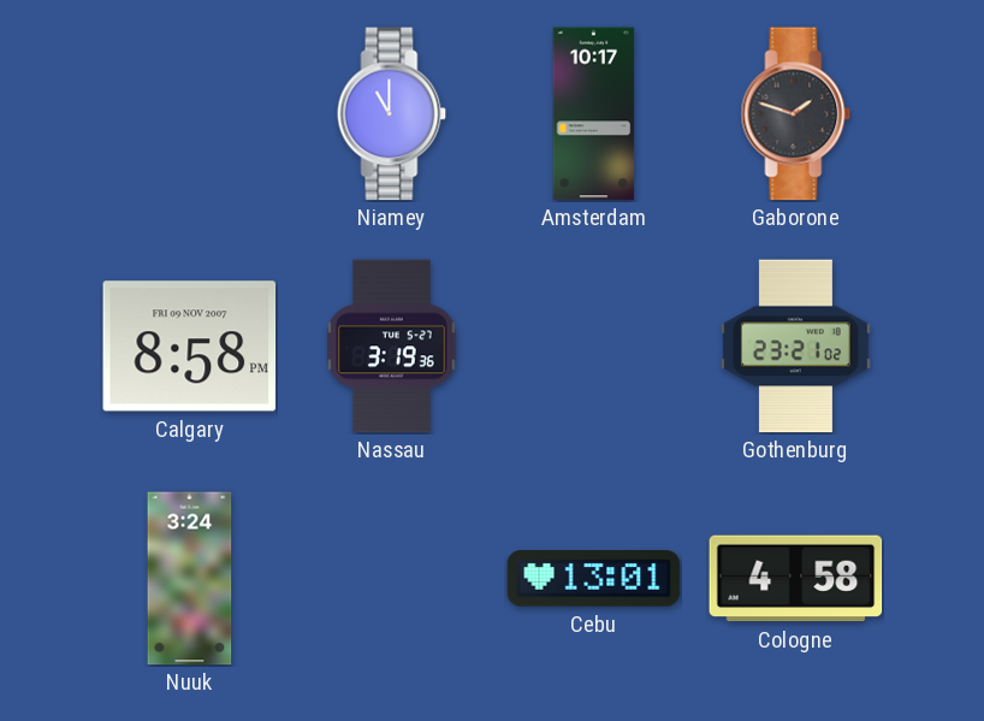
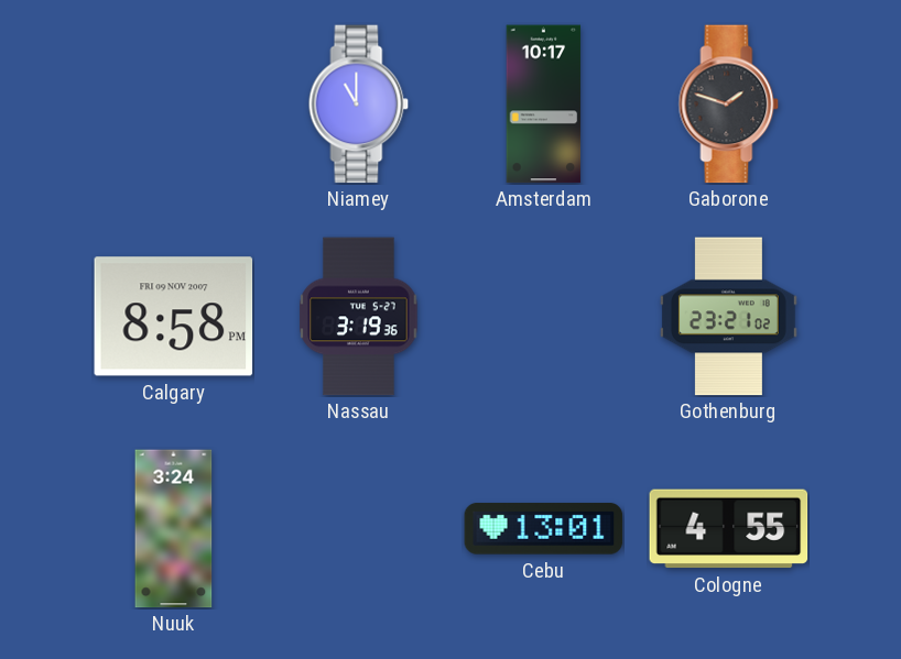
Cologne: 4:58 -> 4:55
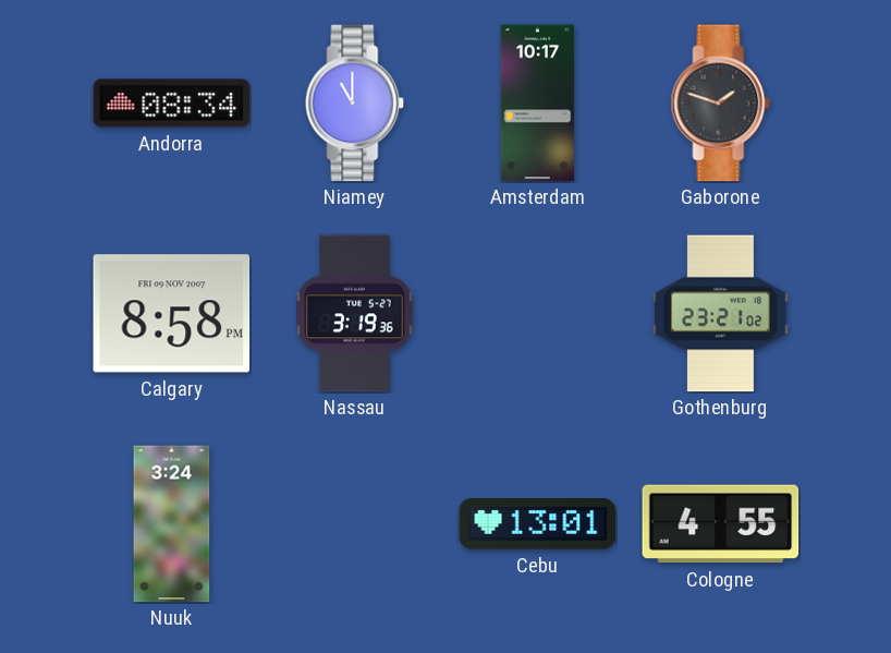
Andorra: none -> 08:34
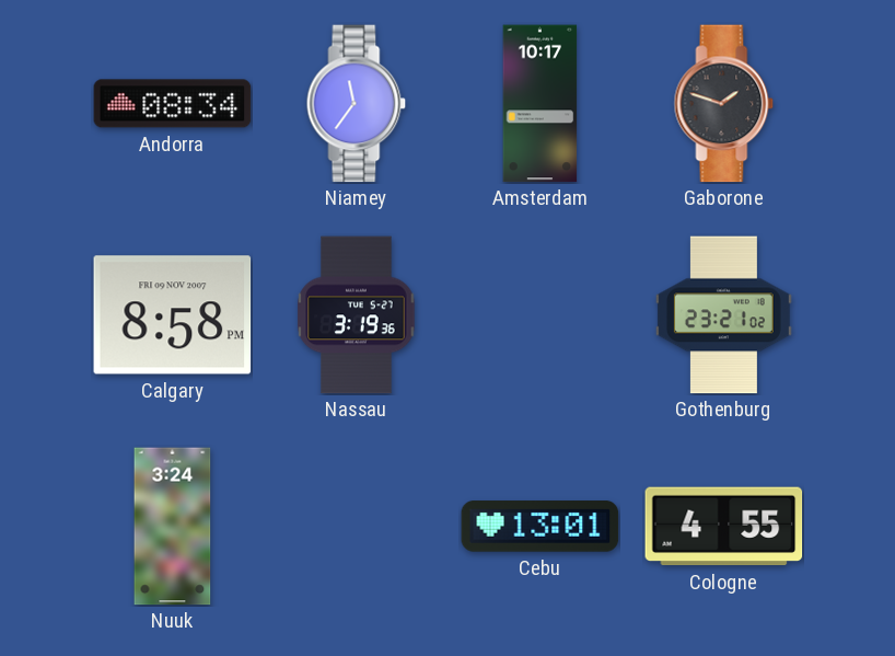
Niamey: 11:00 -> 11:36
